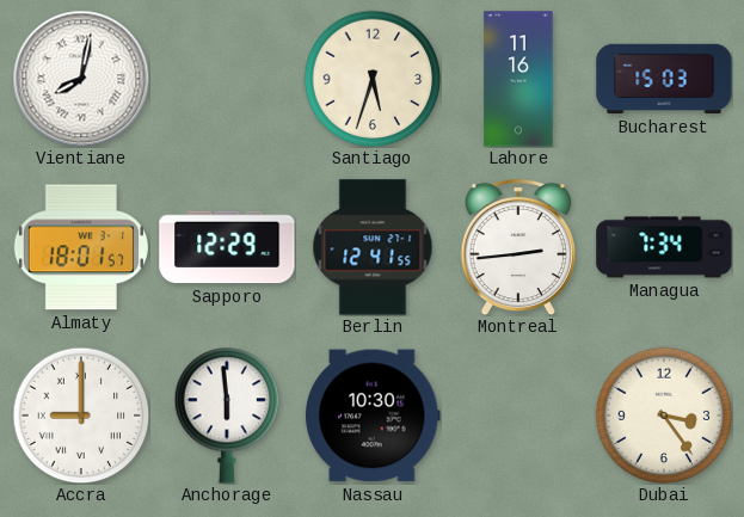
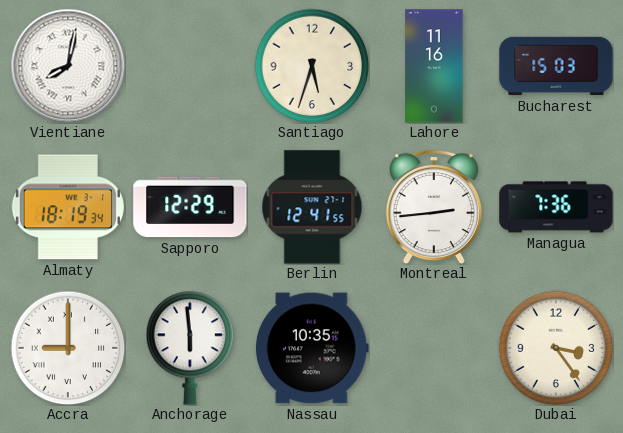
Almaty: 18:01 -> 18:19
Managua: 7:34 -> 7:36
Nassau: 10:30 -> 10:35
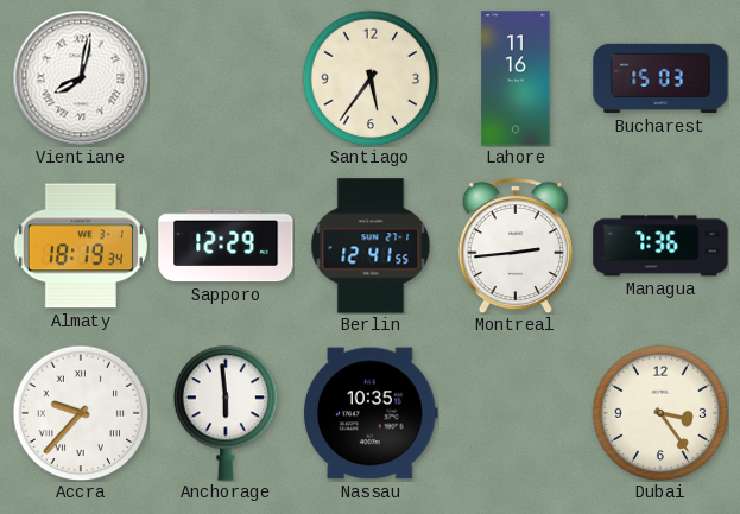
Santiago: 5:33 -> 5:36
Accra: 9:00 -> 9:37
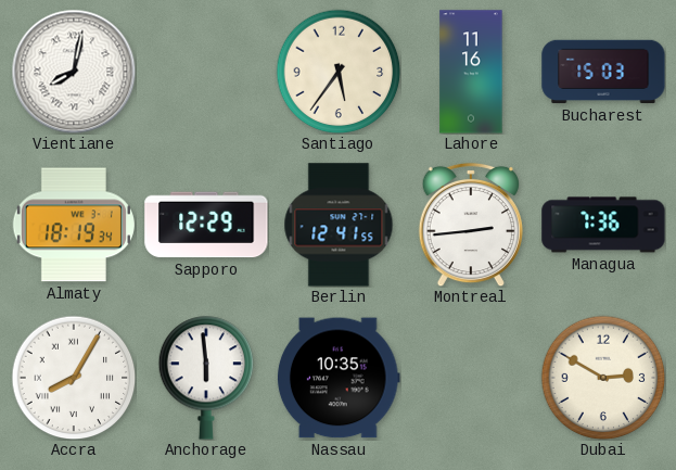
Accra: 9:37 -> 8:05
Dubai: 3:24 -> 2:50
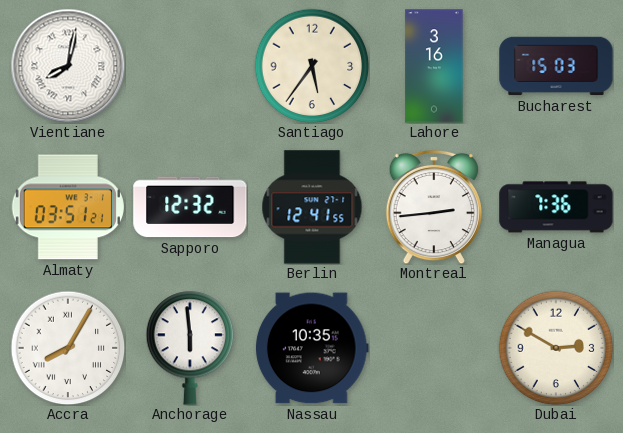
Lahore: 11:16 -> 3:16
Almaty: 18:19 -> 03:51
Sapporo: 12:29 -> 12:32
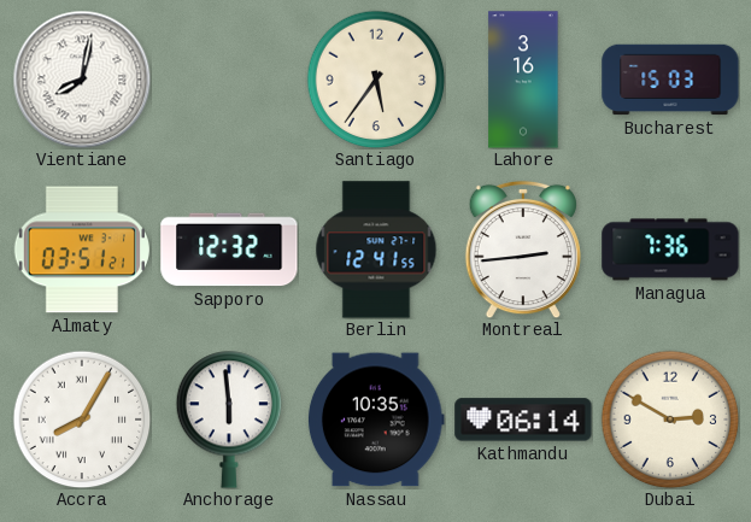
Kathmandu: none -> 06:14
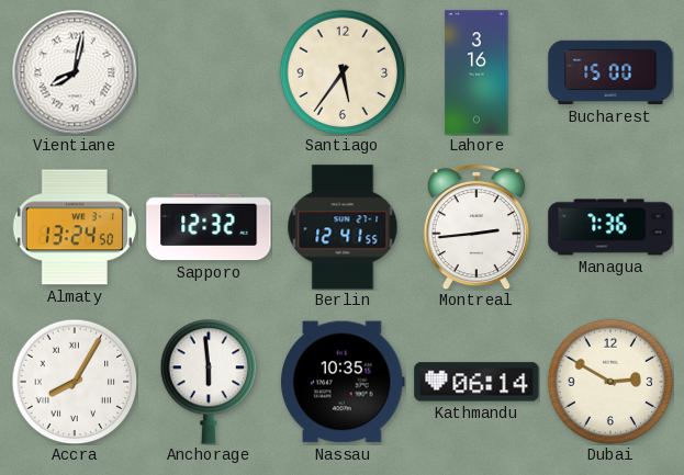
Bucharest: 15:03 -> 15:00
Almaty: 03:51 -> 13:24
